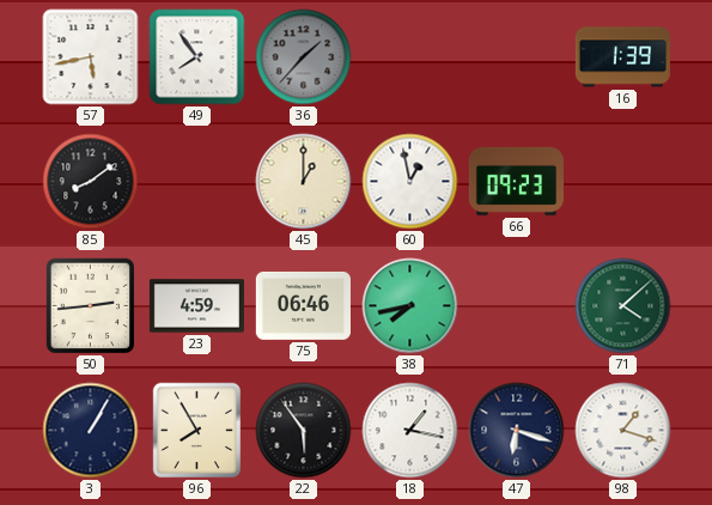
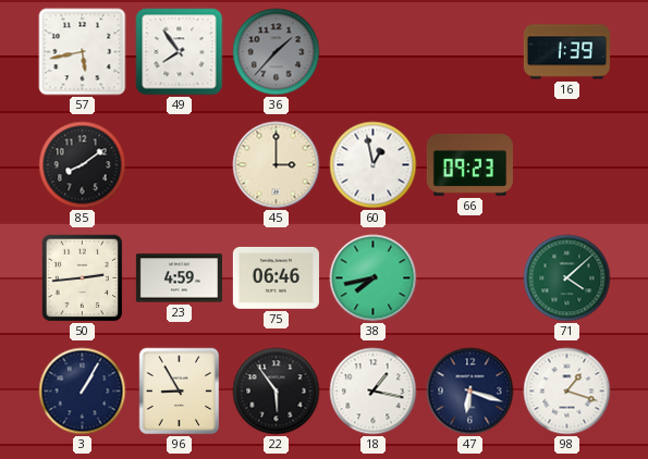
45: 1:00 -> 3:00
96: 7:55 -> 8:55
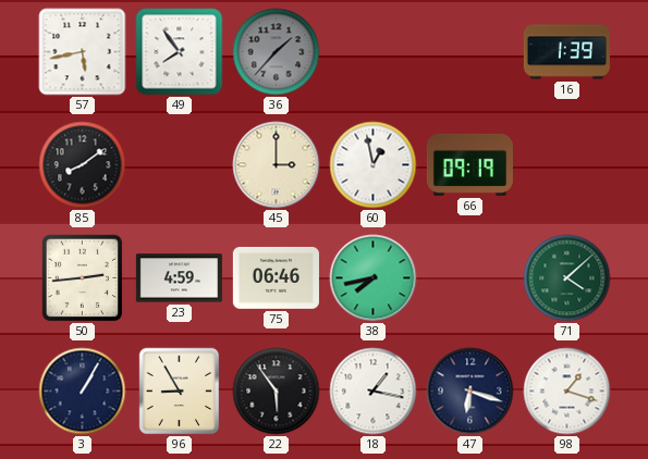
66: 09:23 -> 09:19
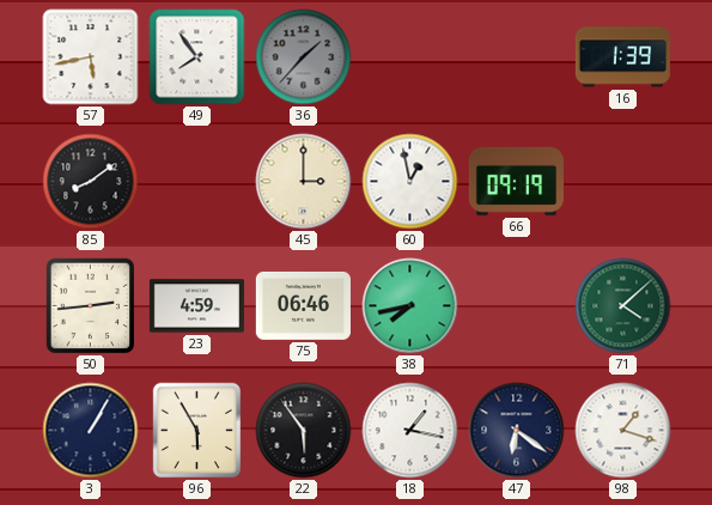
96: 8:55 -> 5:55
47: 6:18 -> 6:21
